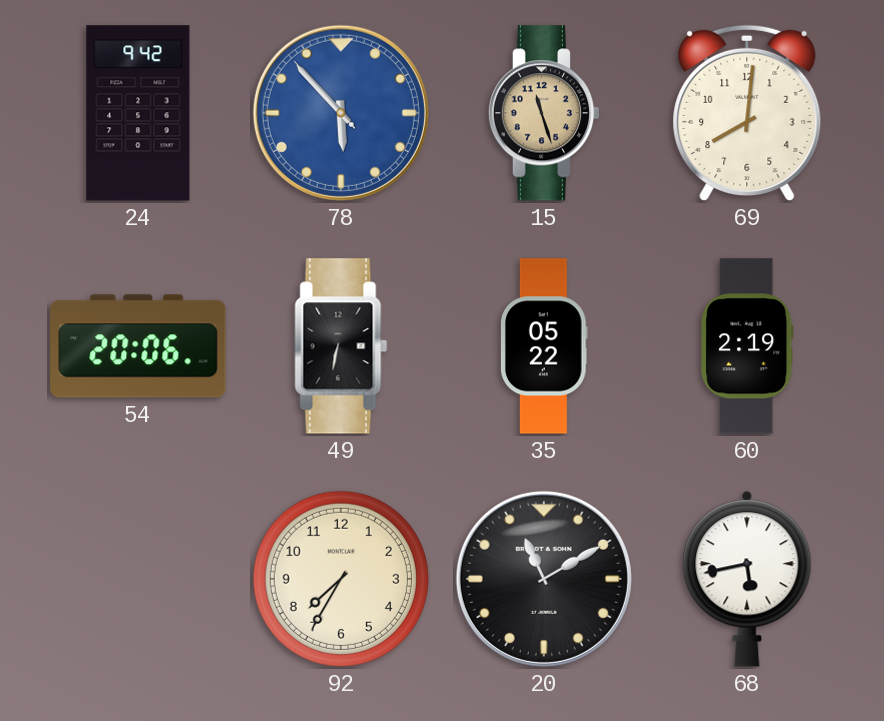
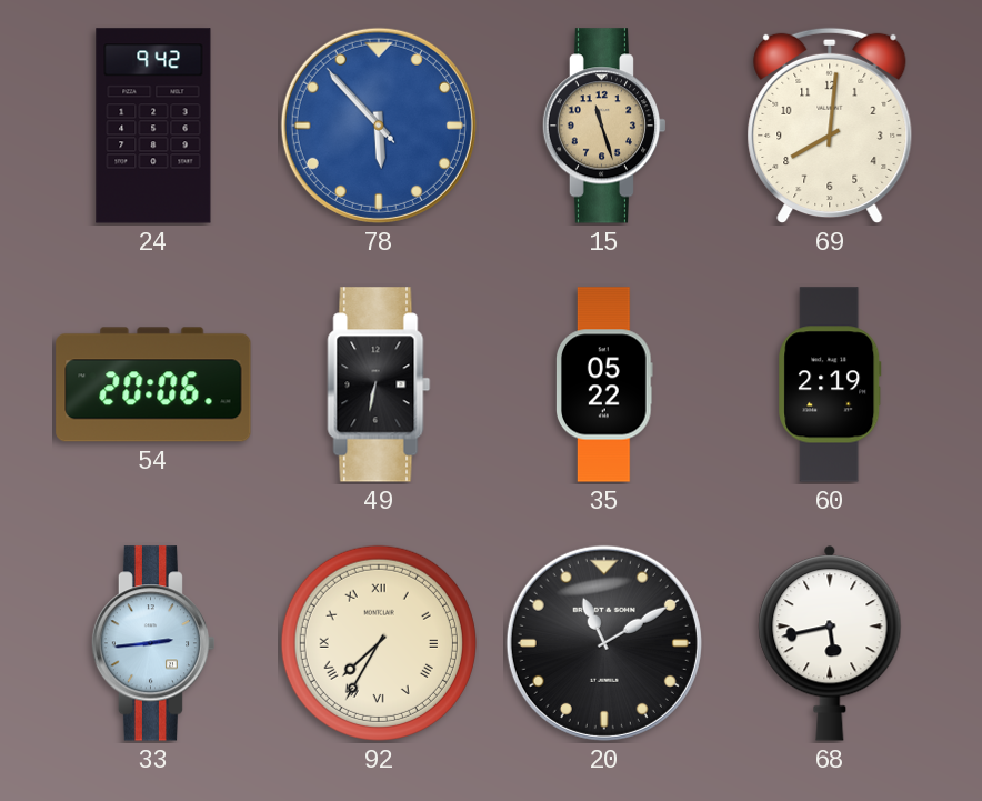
33: none -> 2:44
92 numerals: Arabic -> Roman
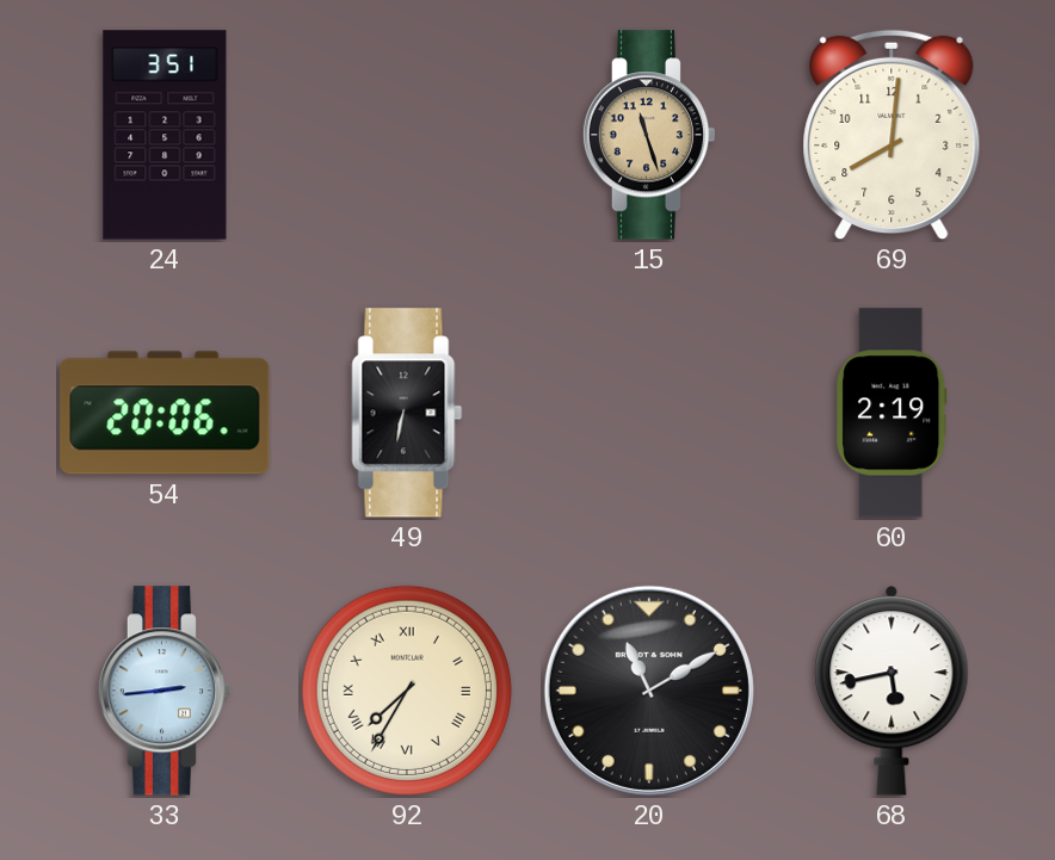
24: 9:42 -> 3:51
78: 5:52 -> none
35: 05:22 -> none
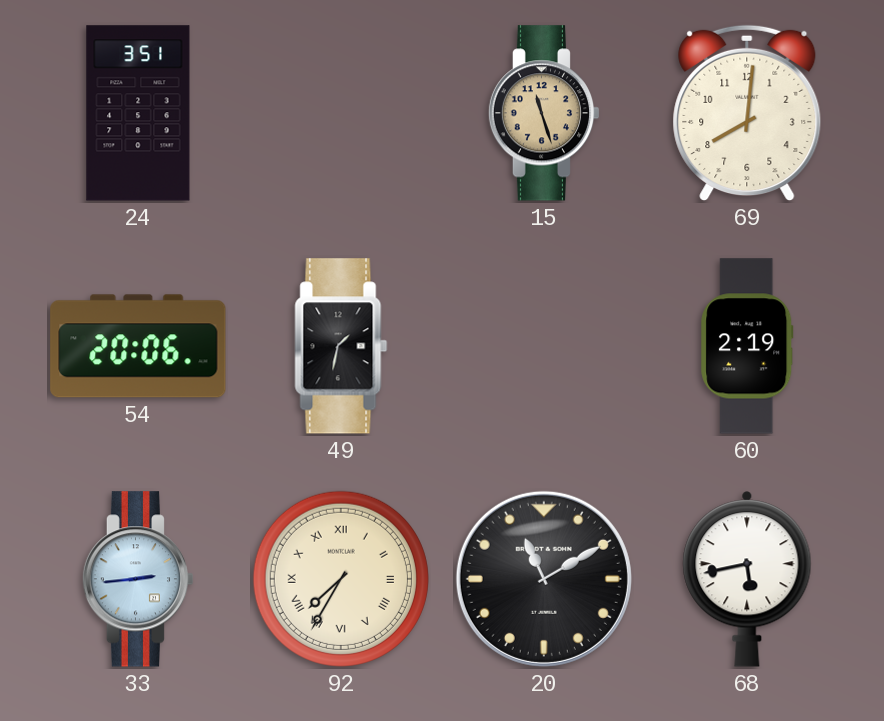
49: 6:32 -> 1:32
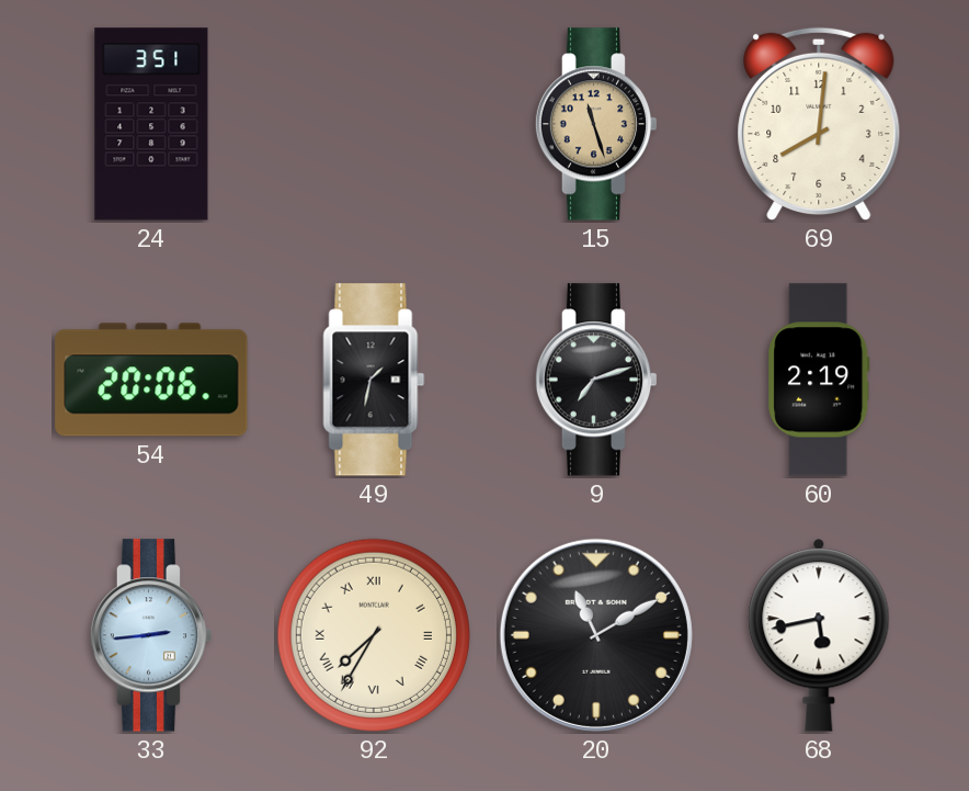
9: none -> 7:12
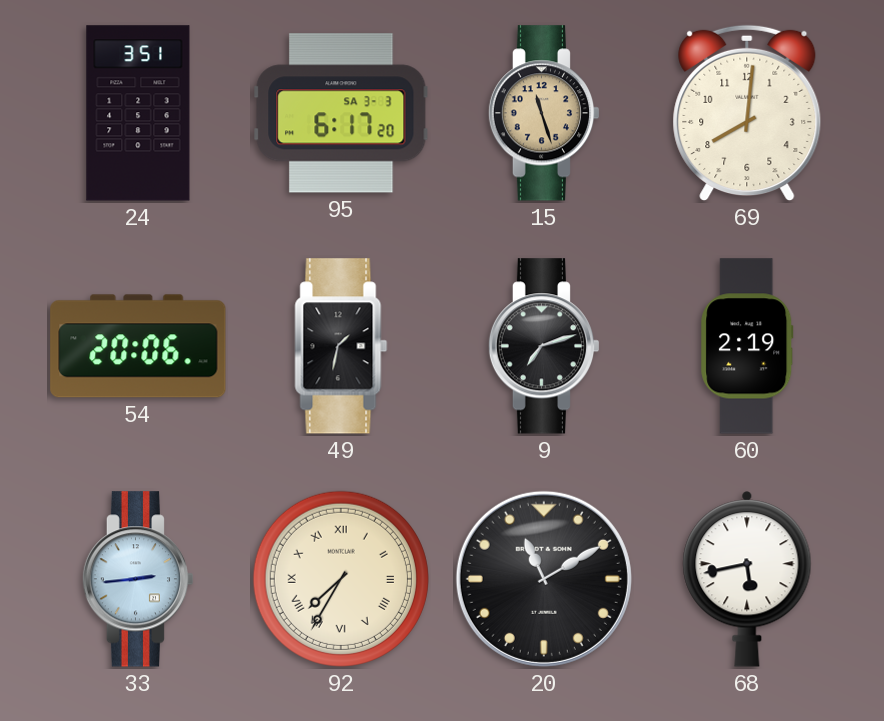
95: none -> 6:17
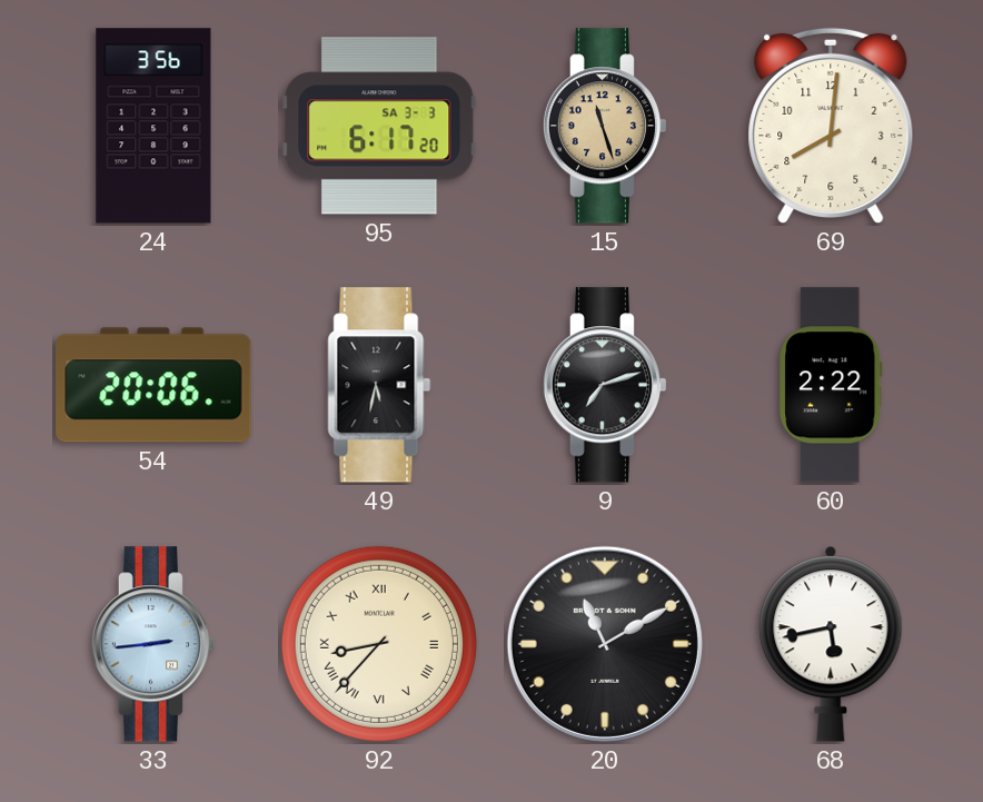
24: 3:51 -> 3:56
49: 1:32 -> 5:32
60: 2:19 -> 2:22
92: 7:35 -> 8:37
